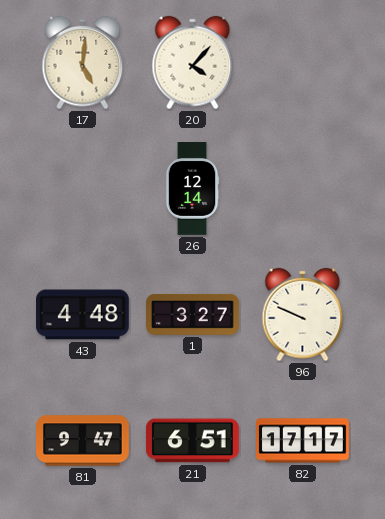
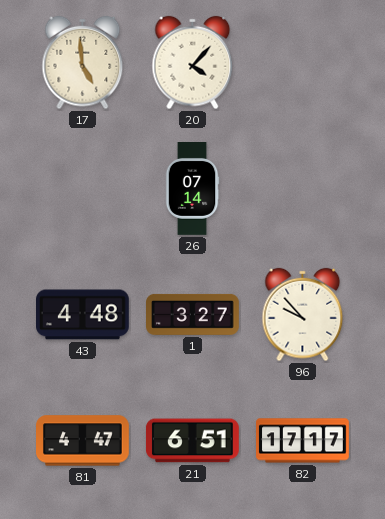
17: 5:01 -> 4:59
26: 12:14 -> 07:14
96: 9:49 -> 9:53
81: 9:47 -> 4:47
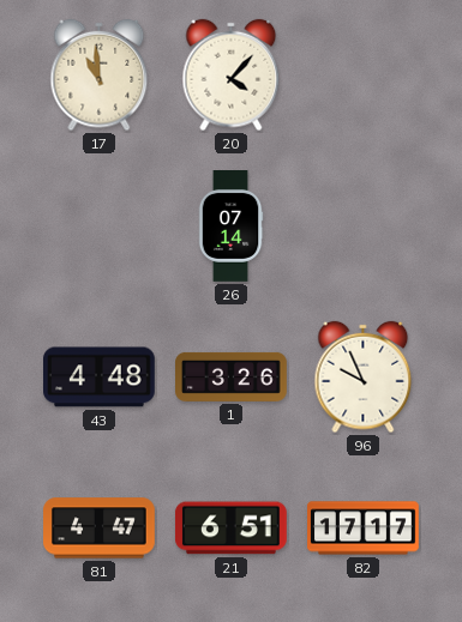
17: 4:59 -> 10:59
1: 3:27 -> 3:26
96: 9:53 -> 9:56
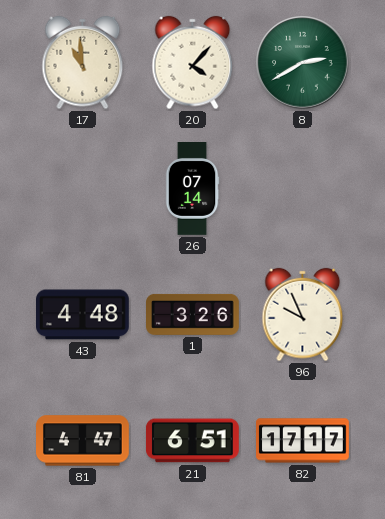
8: none -> 2:40
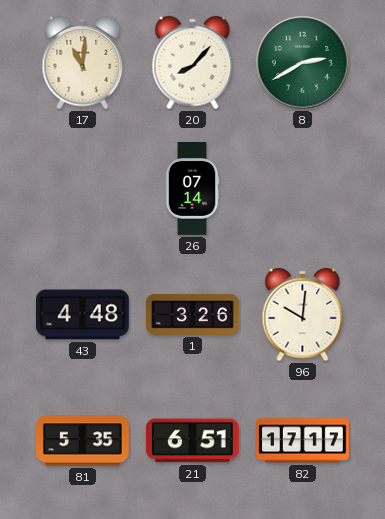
17: 10:59 -> 11:01
20: 4:07 -> 8:07
96: 9:56 -> 10:01
81: 4:47 -> 5:35
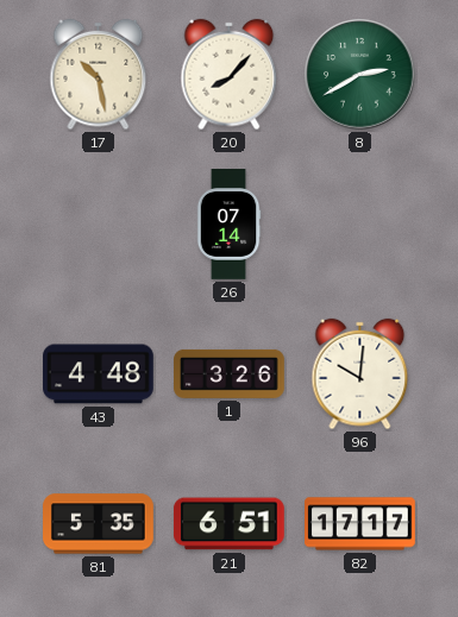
17: 11:01 -> 10:28
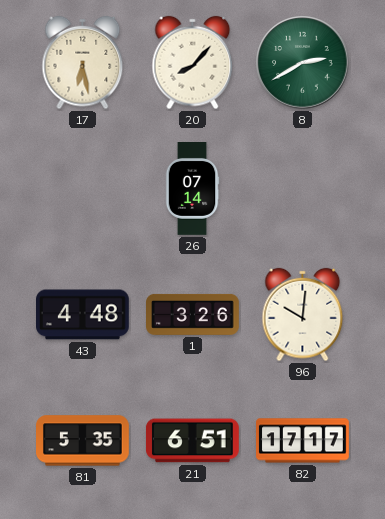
17: 10:28 -> 6:28
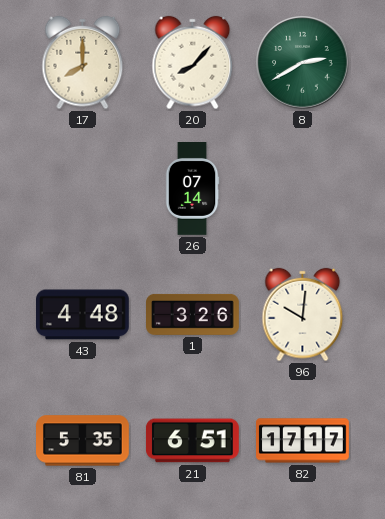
17: 6:28 -> 8:00
